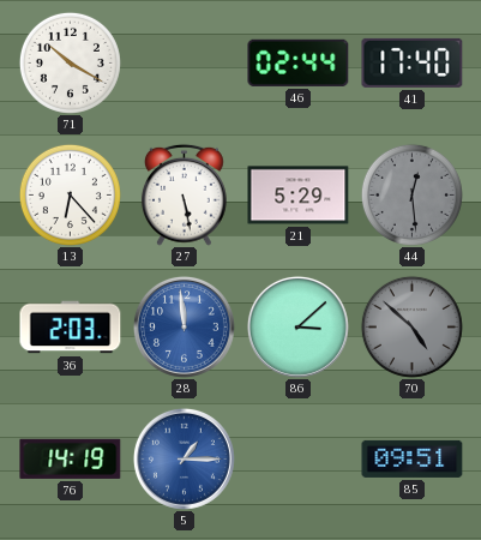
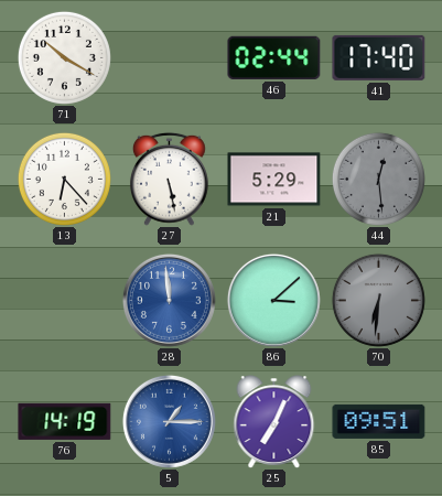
36: 2:03 -> none
70: 4:52 -> 6:31
25: none -> 7:04
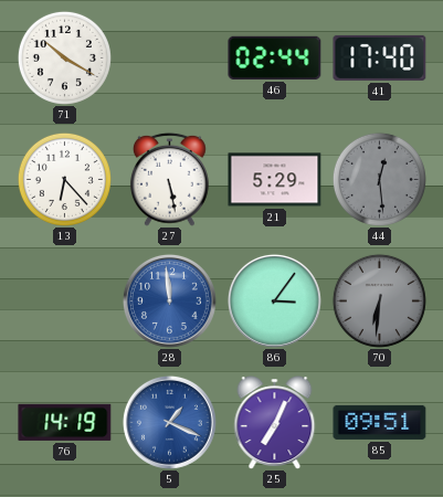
86: 3:08 -> 3:06
5: 1:15 -> 1:19
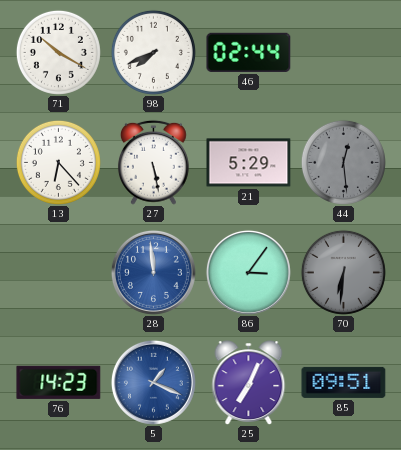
98: none -> 7:41
41: 17:40 -> none
76: 14:19 -> 14:23
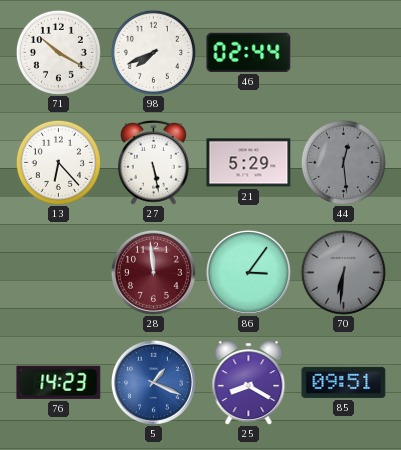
28 dial: blue -> burgundy
25: 7:04 -> 8:20
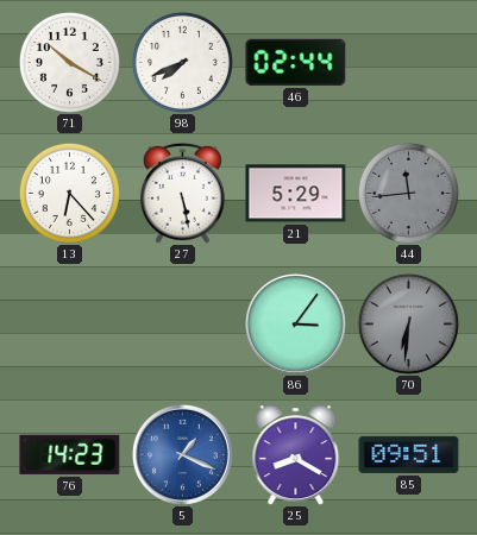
44: 12:29 -> 11:44
28: 11:59 -> none
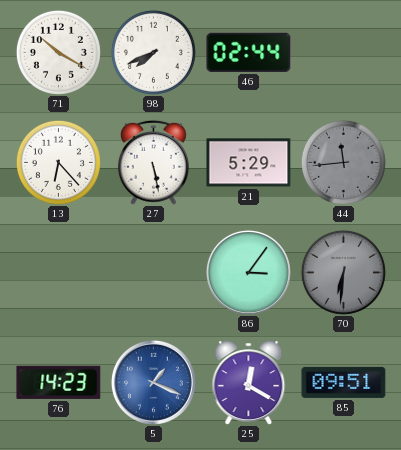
25: 8:20 -> 12:20
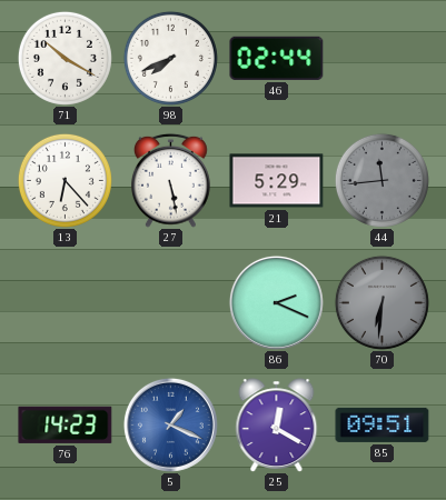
86: 3:06 -> 2:19
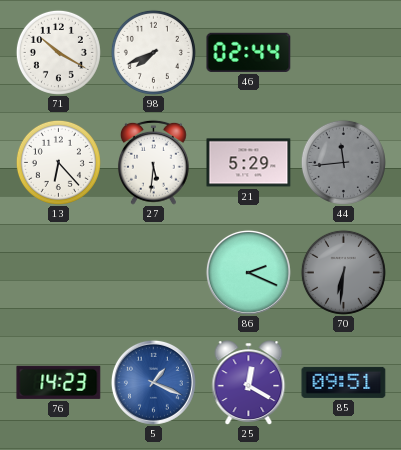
27: 5:28 -> 5:31
